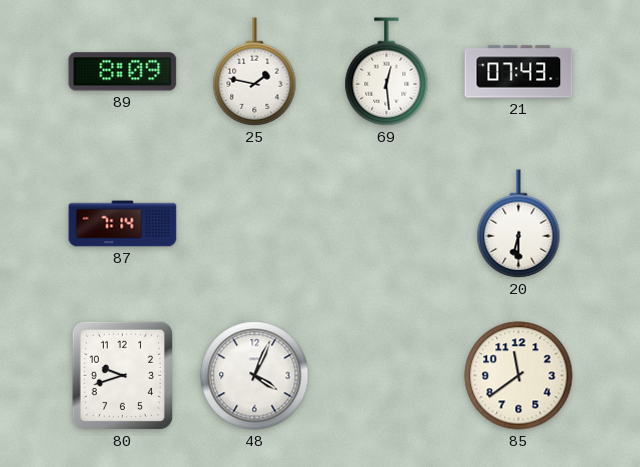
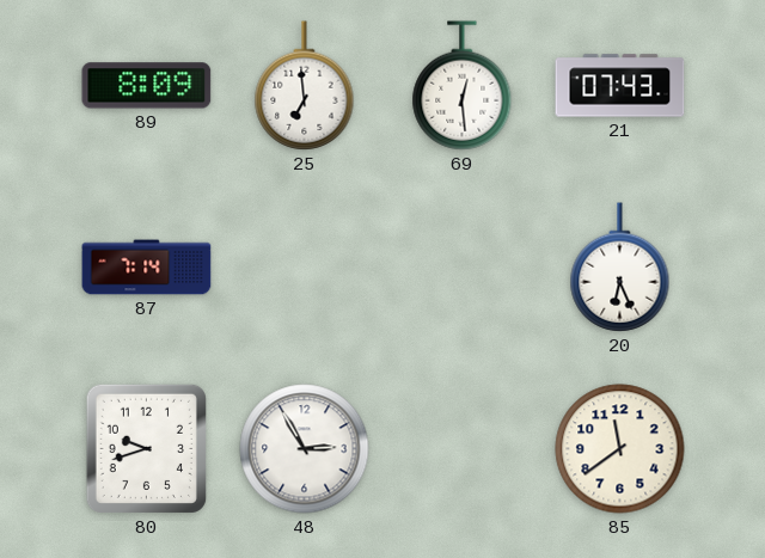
25: 1:47 -> 6:59
20: 6:30 -> 6:26
48: 4:04 -> 2:55
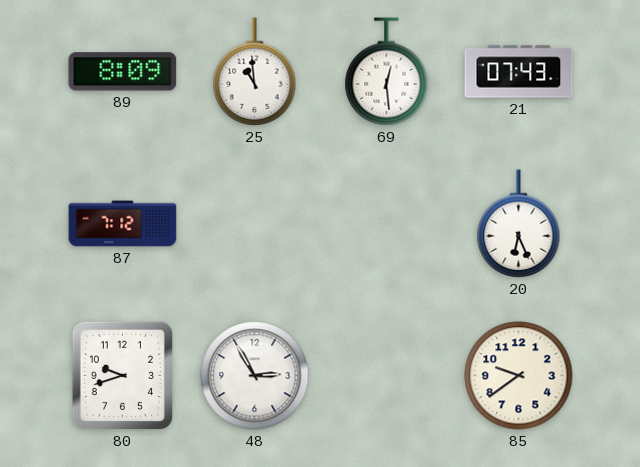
25: 6:59 -> 10:59
87: 7:14 -> 7:12
85: 11:39 -> 9:39
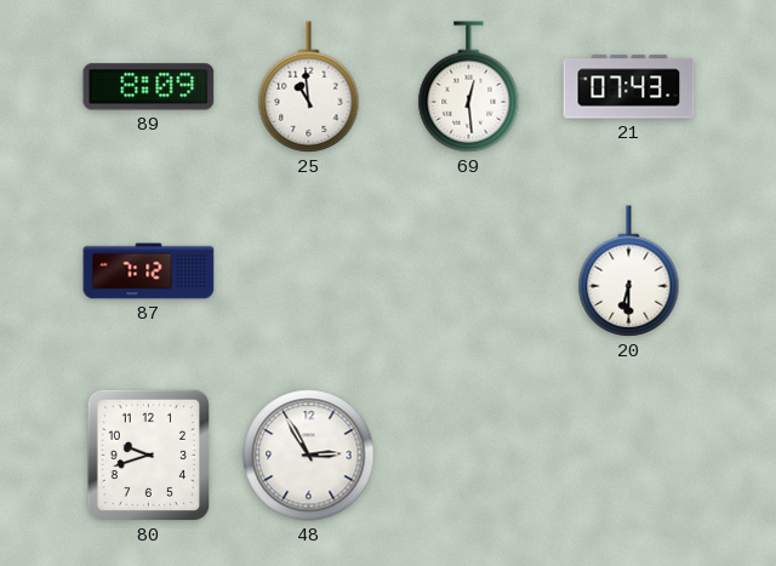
20: 6:26 -> 6:30
85: 9:39 -> none
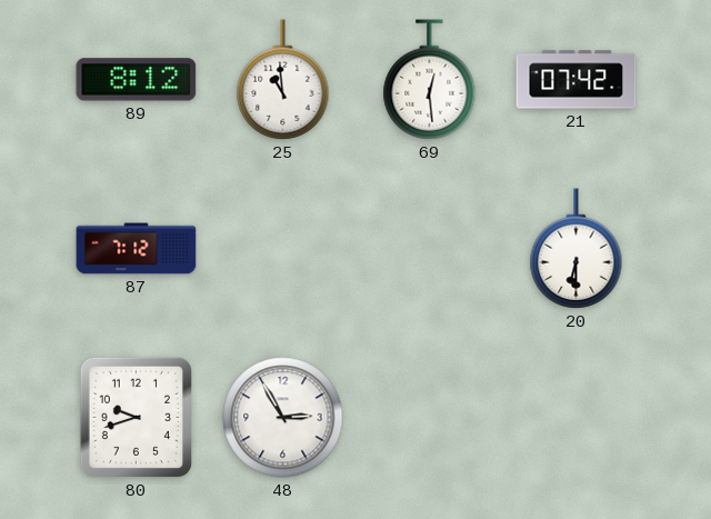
89: 8:09 -> 8:12
21: 07:43 -> 07:42
